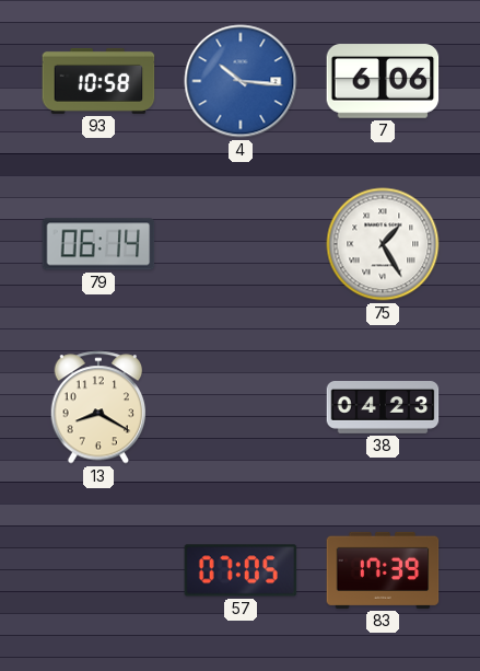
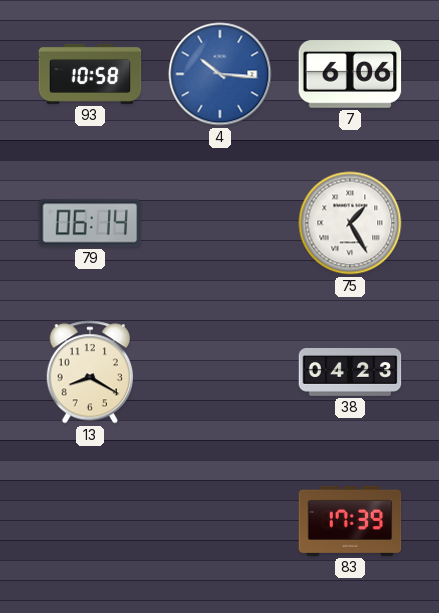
57: 07:05 -> none
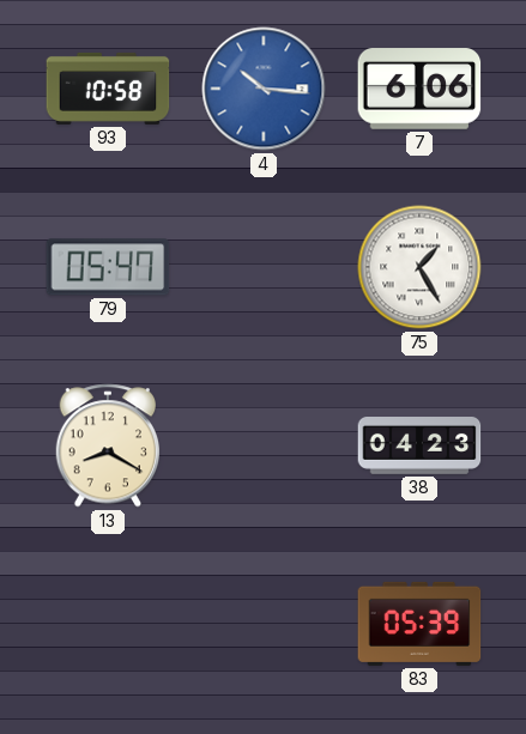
79: 06:14 -> 05:47
83: 17:39 -> 05:39
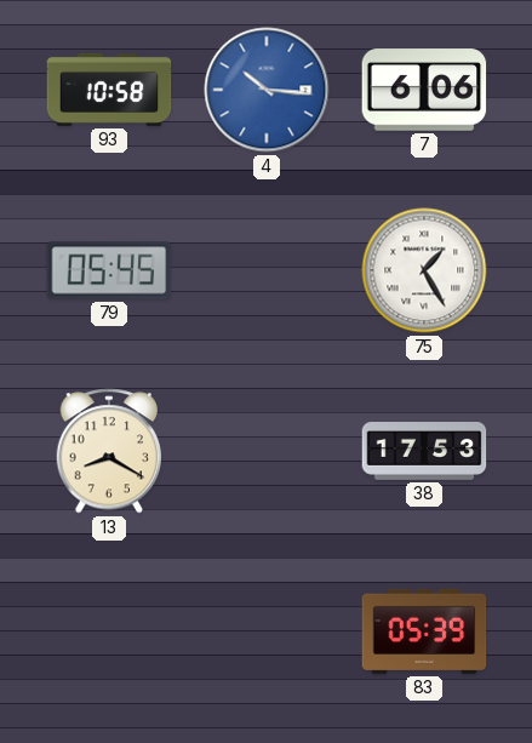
79: 05:47 -> 05:45
38: 04:23 -> 17:53
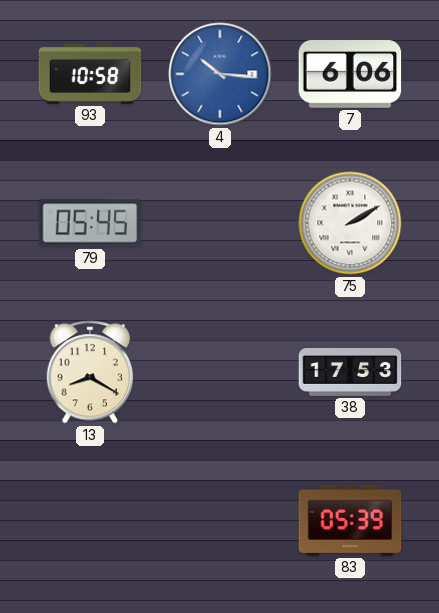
75: 1:25 -> 2:10
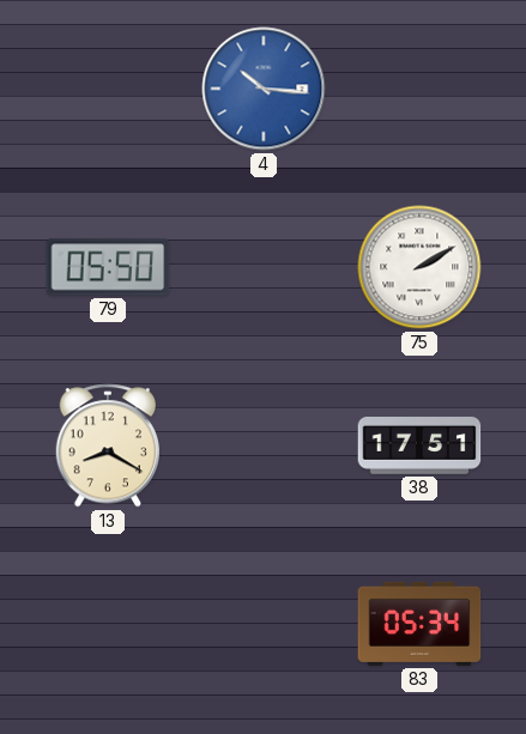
93: 10:58 -> none
7: 6:06 -> none
79: 05:45 -> 05:50
38: 17:53 -> 17:51
83: 05:39 -> 05:34
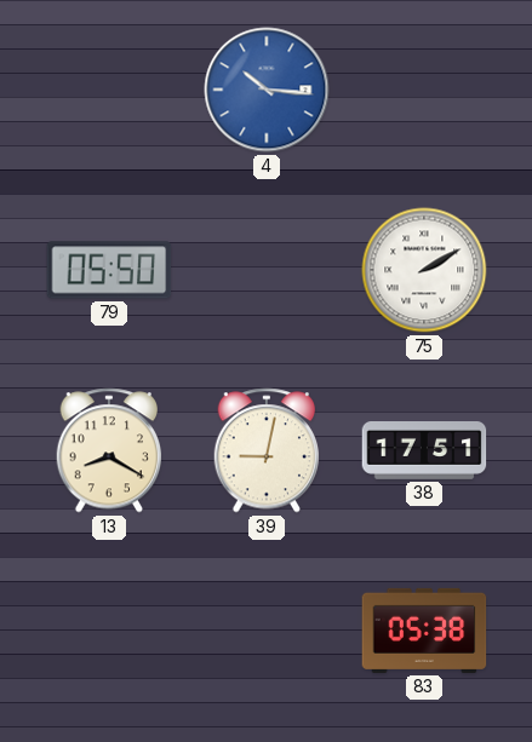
39: none -> 9:02
83: 05:34 -> 05:38
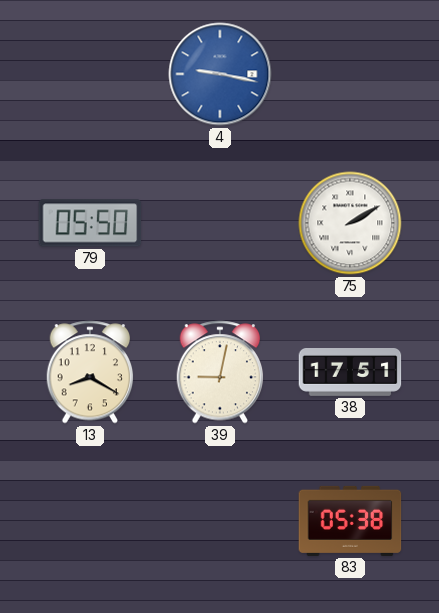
4: 10:16 -> 9:17
